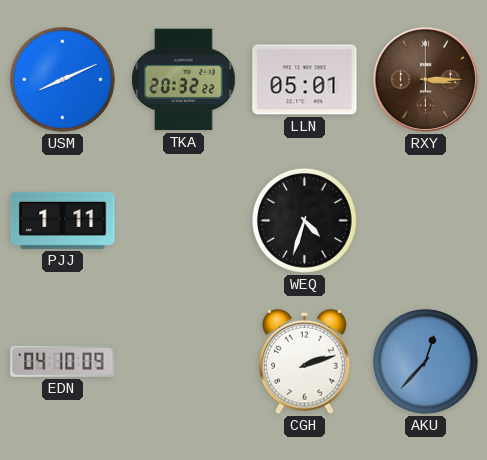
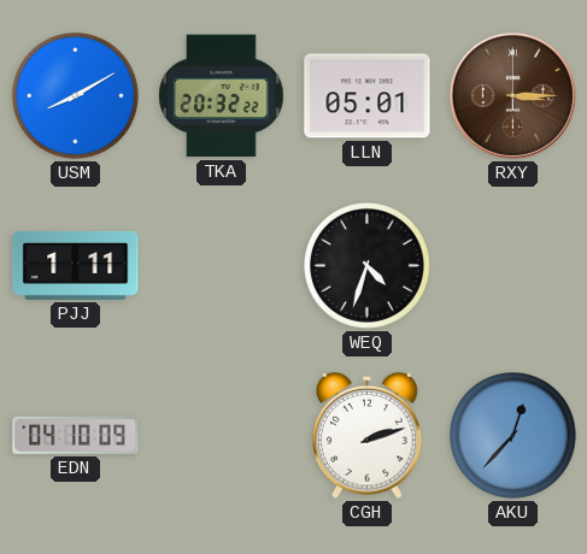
USM: 8:11 -> 8:10
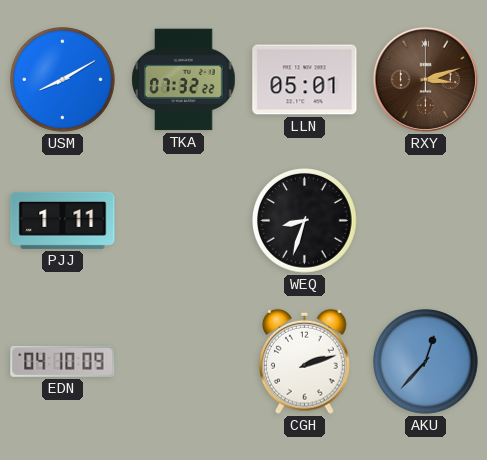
TKA: 20:32 -> 07:32
RXY: 3:15 -> 3:12
WEQ: 4:33 -> 8:33
